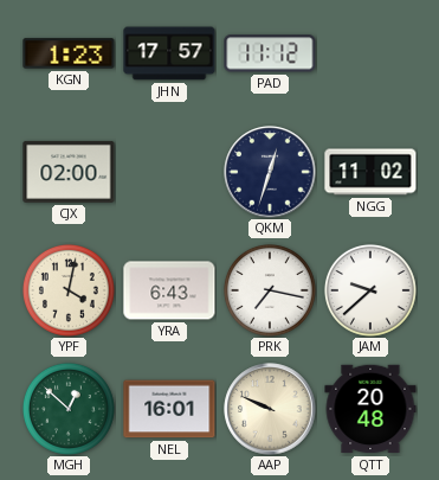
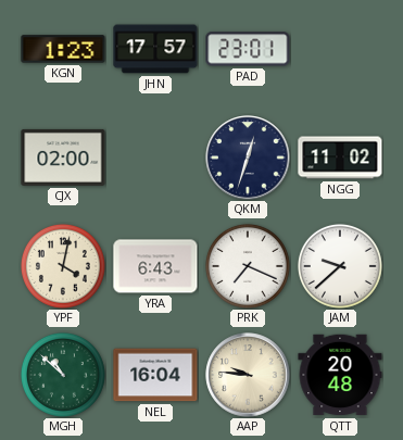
PAD: 11:12 -> 23:01
PRK: 7:17 -> 7:19
MGH: 12:52 -> 10:52
NEL: 16:01 -> 16:04
AAP: 9:49 -> 9:46
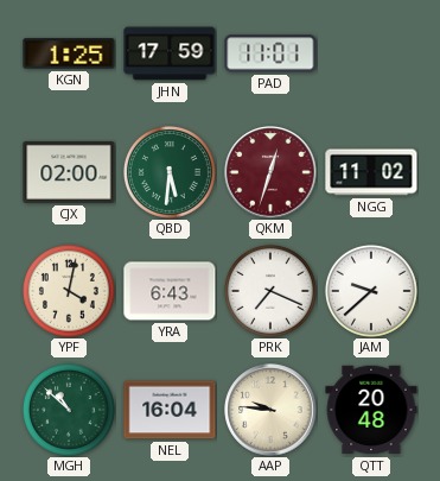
KGN: 1:23 -> 1:25
JHN: 17:57 -> 17:59
PAD: 23:01 -> 11:01
QBD: none -> 5:31
QKM dial: navy -> burgundy
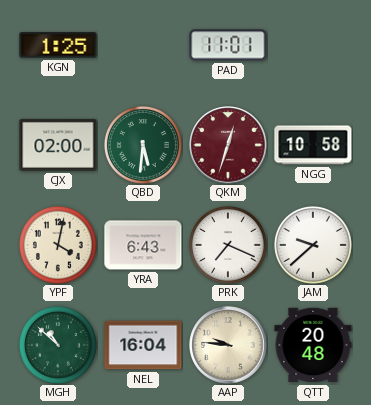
JHN: 17:59 -> none
NGG: 11:02 -> 10:58
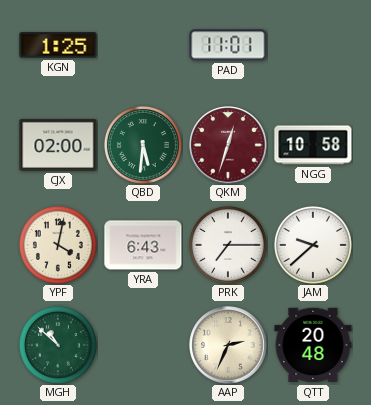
PRK: 7:19 -> 7:15
NEL: 16:04 -> none
AAP: 9:46 -> 2:34
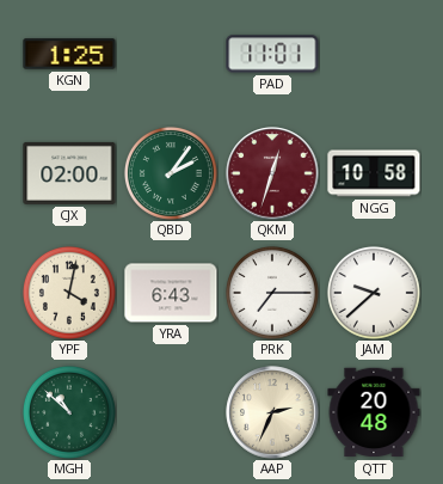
QBD: 5:31 -> 2:06
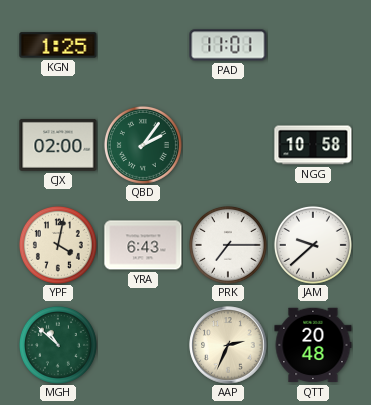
QKM: 12:33 -> none
